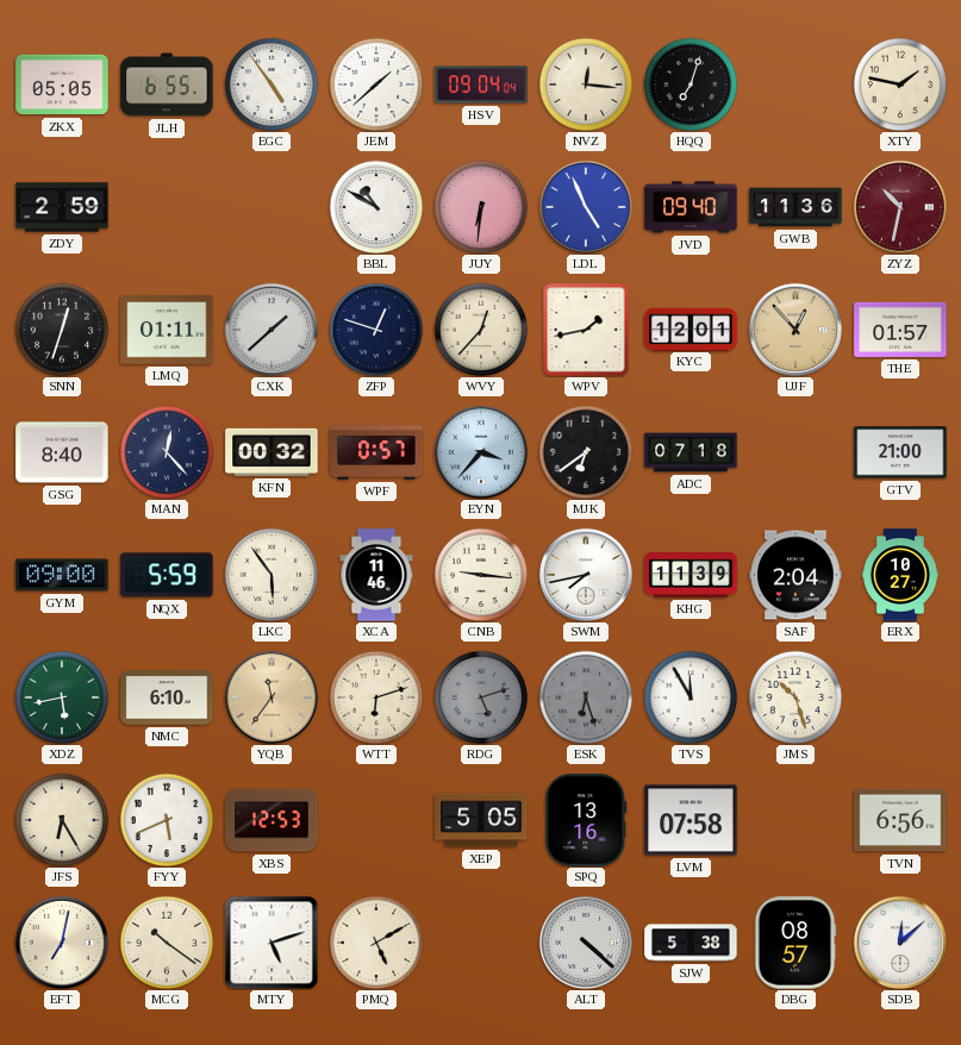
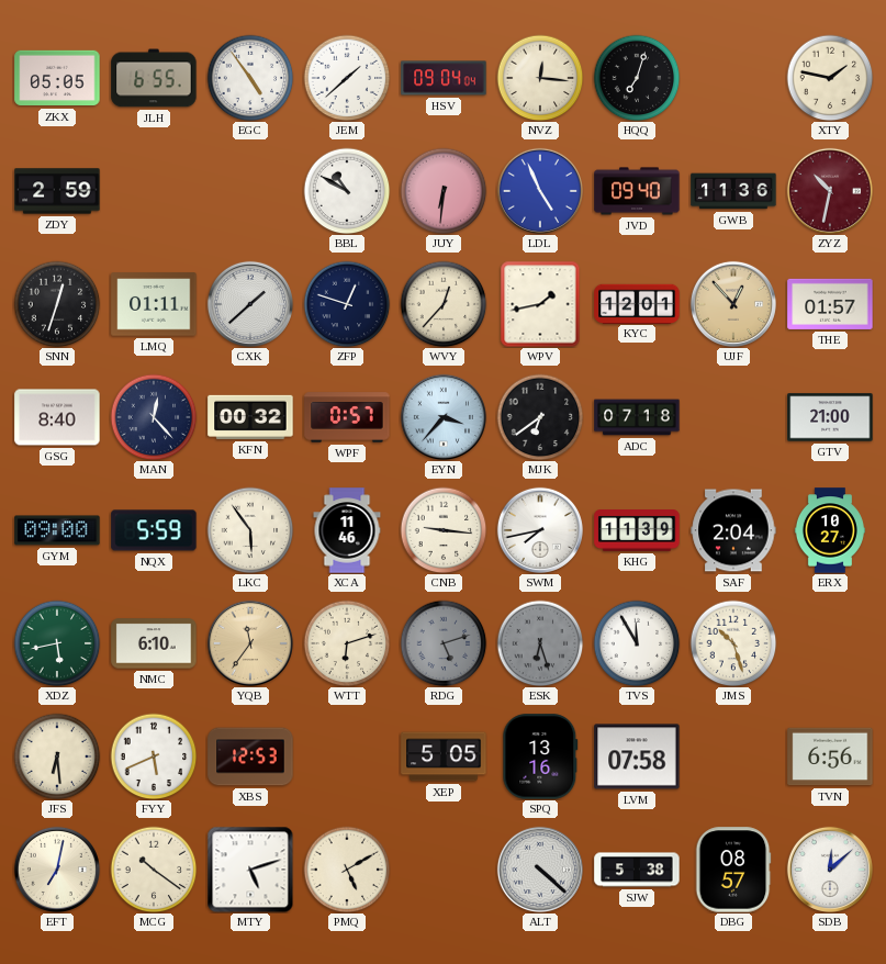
JFS: 6:25 -> 6:29
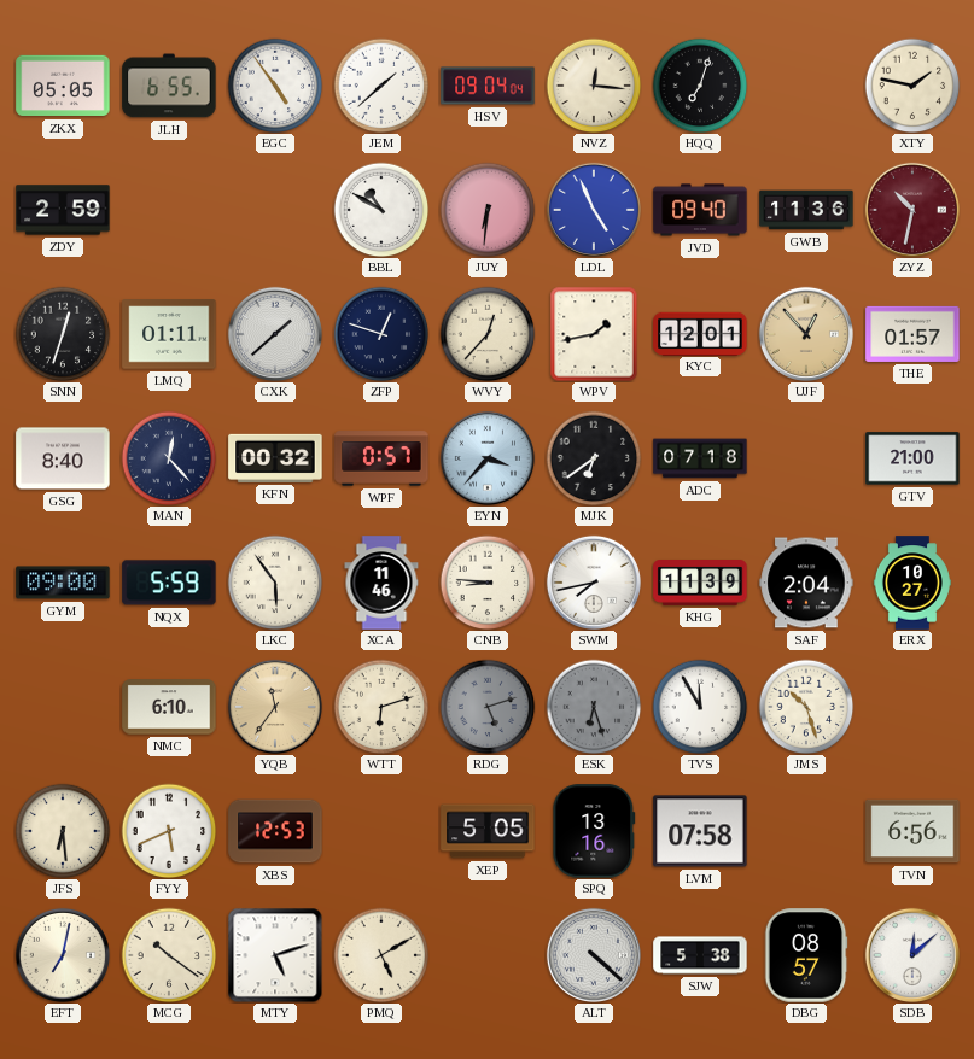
CNB: 9:16 -> 8:46
XDZ: 5:43 -> none
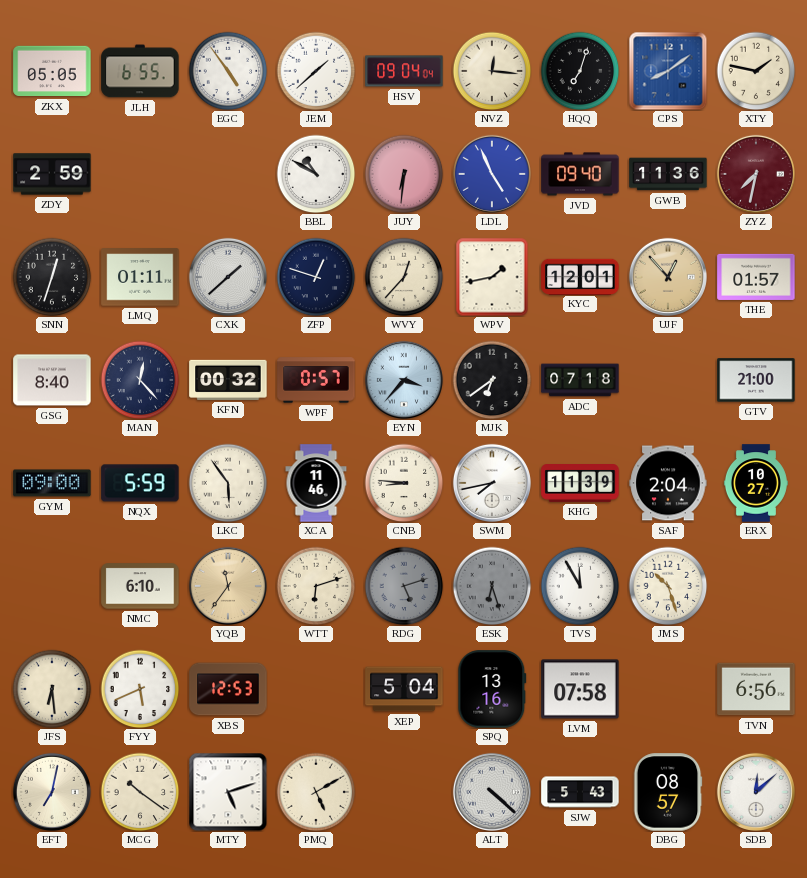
CPS: none -> 8:09
ZYZ: 10:32 -> 7:32
XEP: 5:05 -> 5:04
SJW: 5:38 -> 5:43
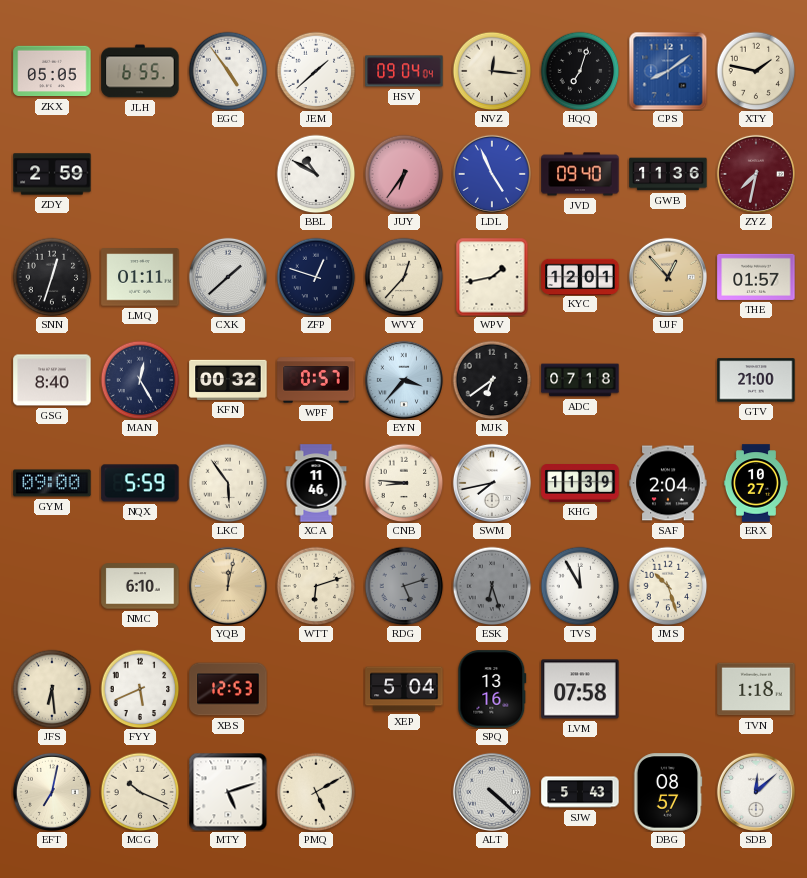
JUY: 6:31 -> 6:36
MAN: 12:23 -> 12:25
YQB: 11:36 -> 12:02
TVN: 6:56 -> 1:18
MCG: 10:21 -> 10:19
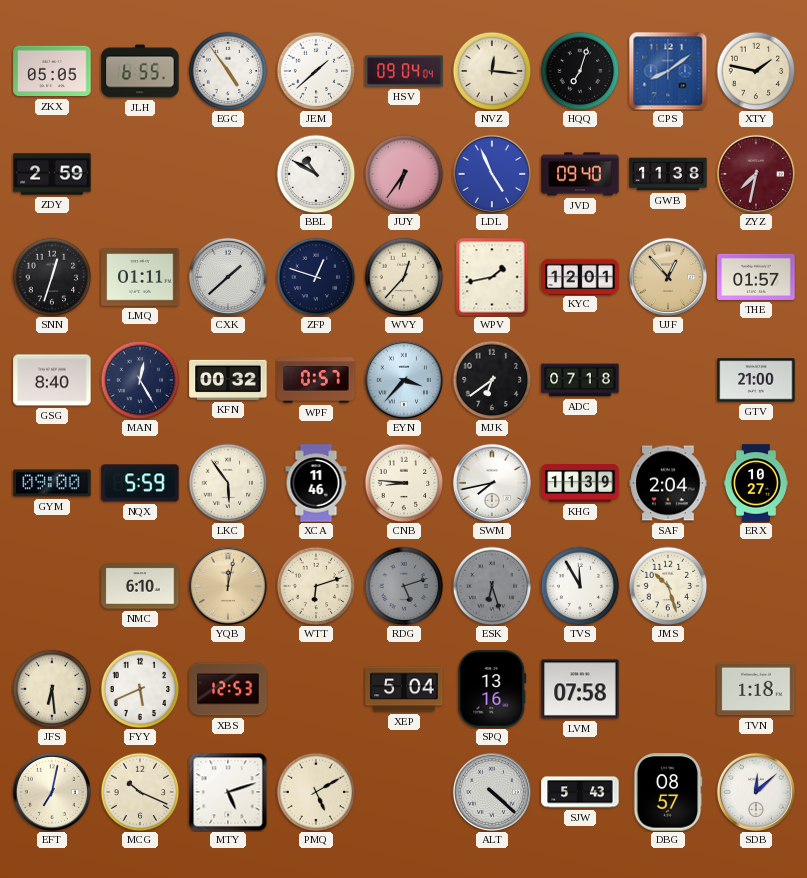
GWB: 11:36 -> 11:38
